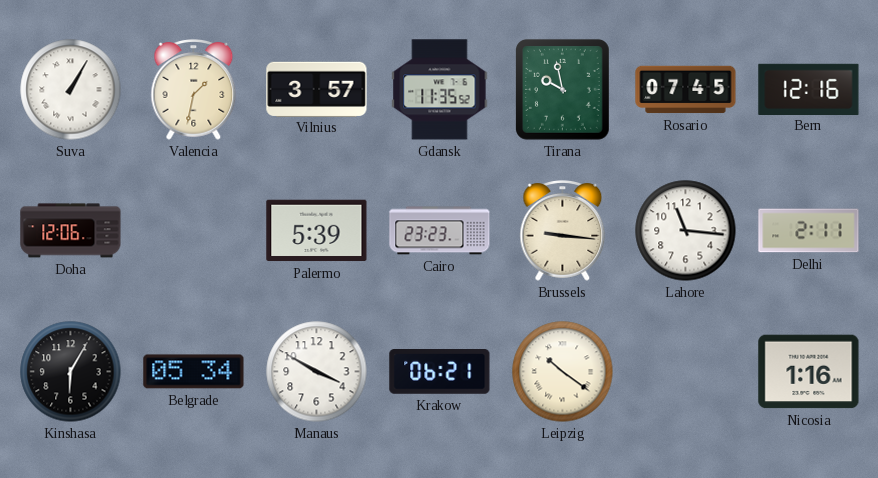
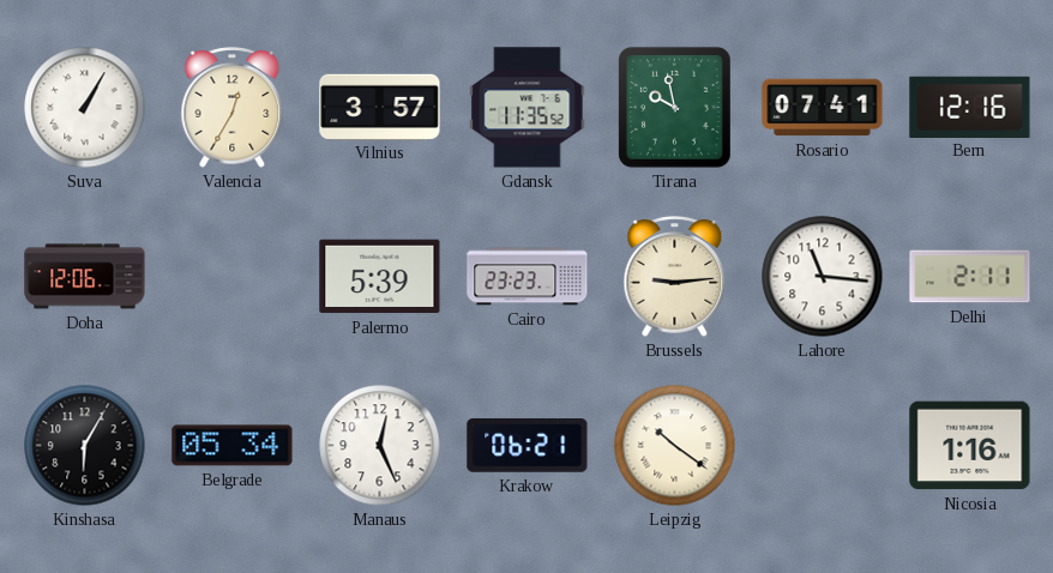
Valencia: 1:32 -> 12:35
Rosario: 07:45 -> 07:41
Brussels: 9:16 -> 9:14
Manaus: 3:50 -> 12:26
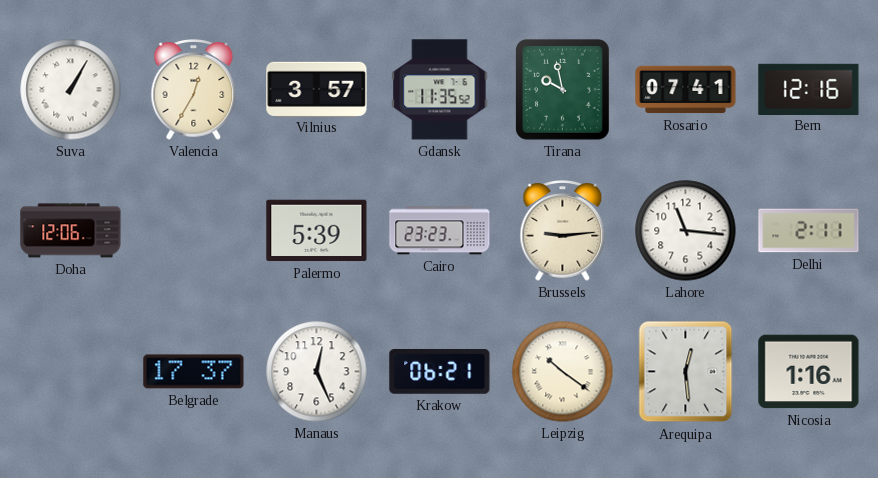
Kinshasa: 6:05 -> none
Belgrade: 05:34 -> 17:37
Arequipa: none -> 12:29
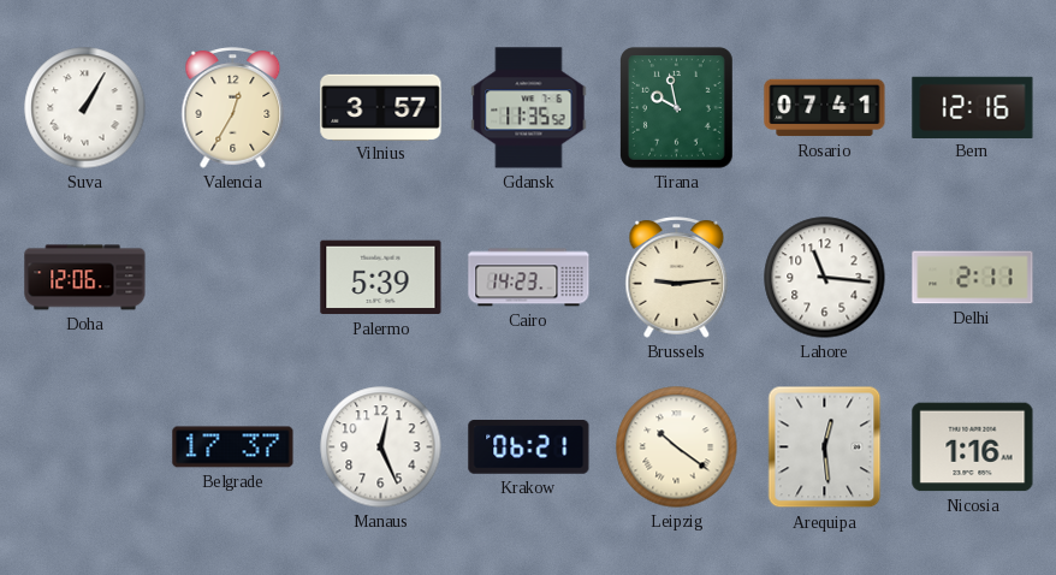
Cairo: 23:23 -> 14:23
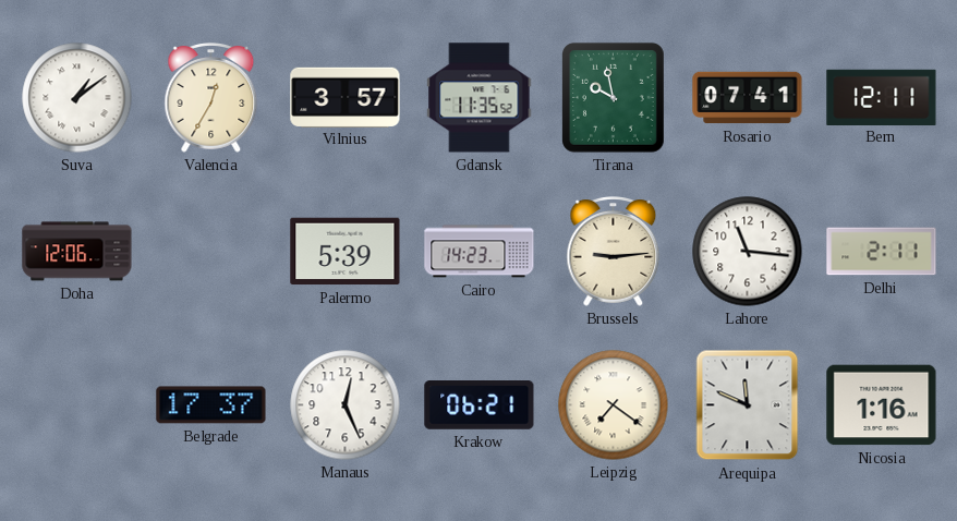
Suva: 1:05 -> 1:09
Bern: 12:16 -> 12:11
Leipzig: 10:21 -> 7:21
Arequipa: 12:29 -> 11:49
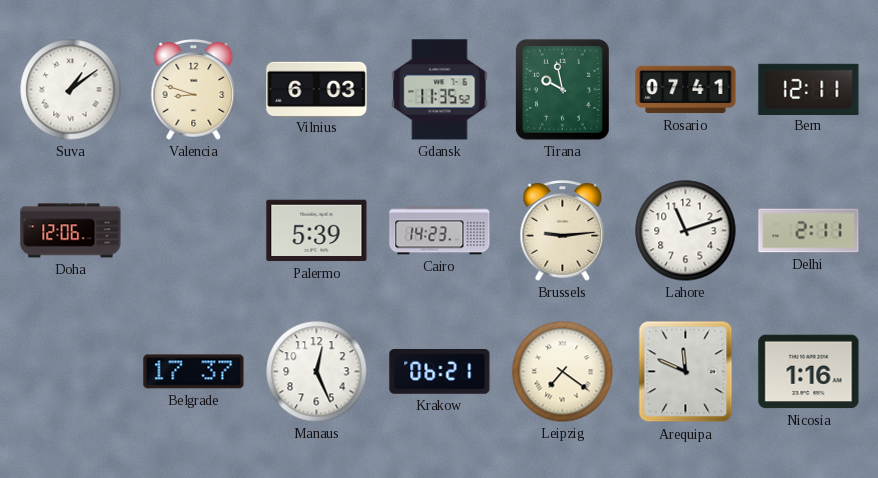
Valencia: 12:35 -> 8:48
Vilnius: 3:57 -> 6:03
Lahore: 11:16 -> 11:12
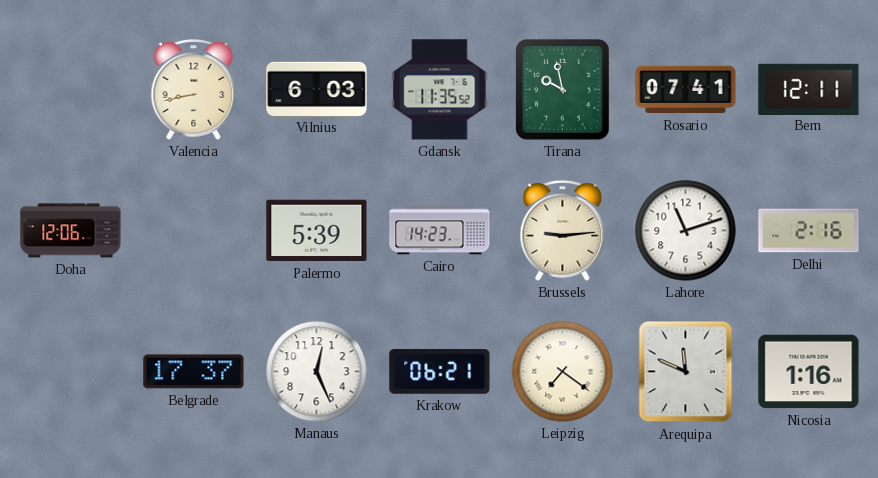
Suva: 1:09 -> none
Valencia: 8:48 -> 8:43
Delhi: 2:11 -> 2:16
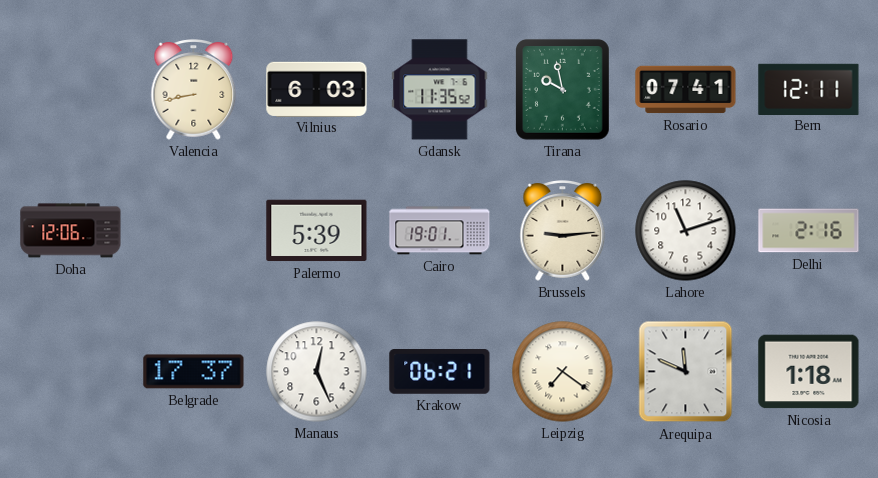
Cairo: 14:23 -> 19:01
Nicosia: 1:16 -> 1:18
